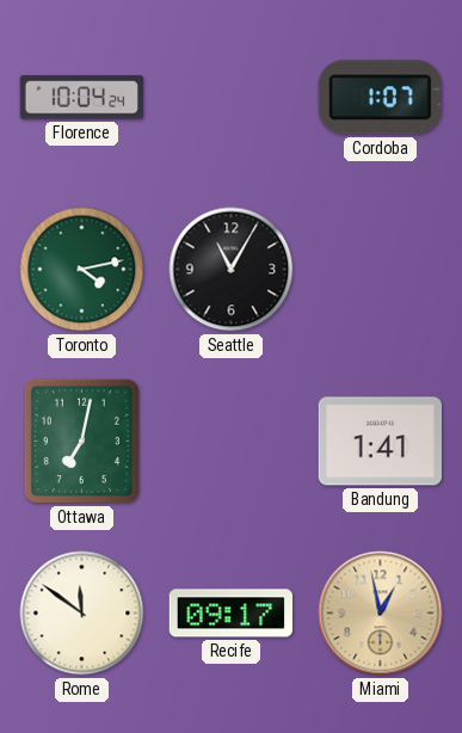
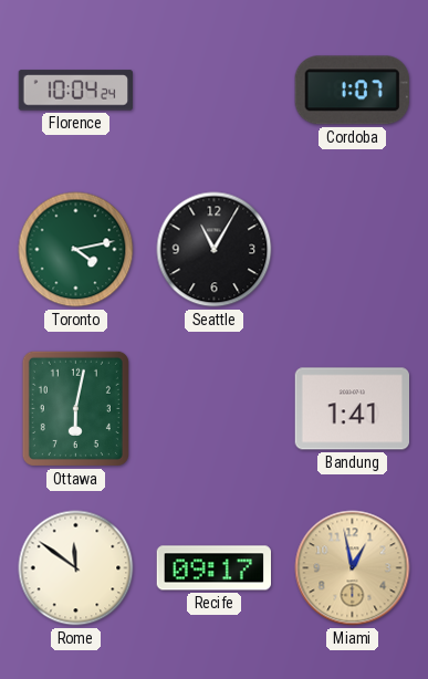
Ottawa: 7:02 -> 6:02
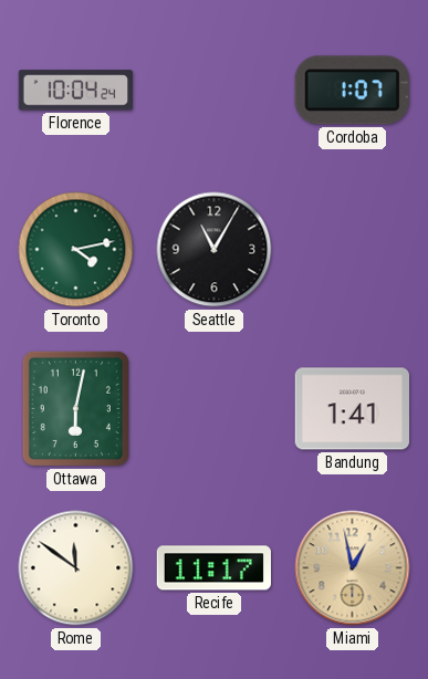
Recife: 09:17 -> 11:17
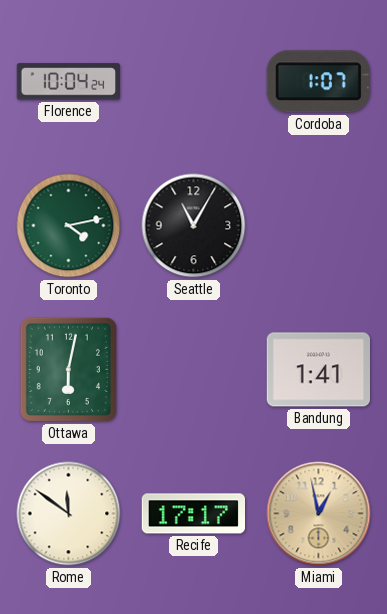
Recife: 11:17 -> 17:17
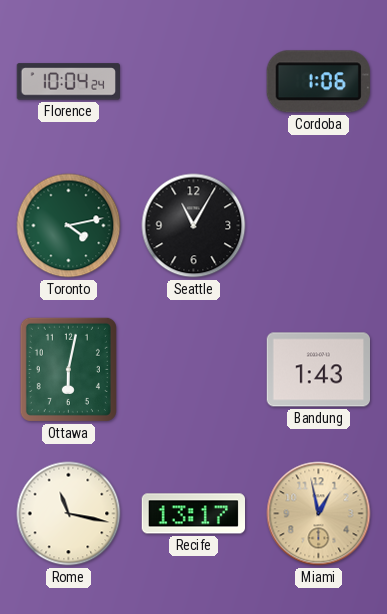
Cordoba: 1:07 -> 1:06
Bandung: 1:41 -> 1:43
Rome: 11:51 -> 11:17
Recife: 17:17 -> 13:17
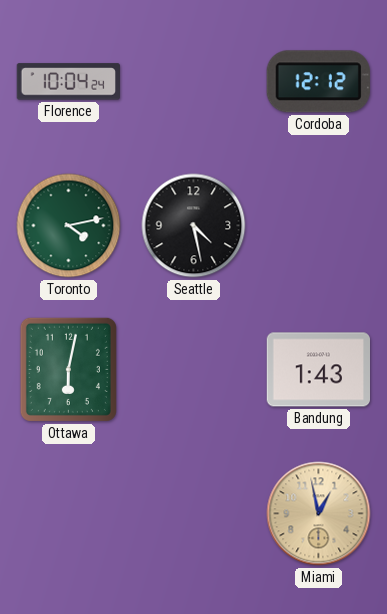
Cordoba: 1:06 -> 12:12
Seattle: 11:05 -> 4:28
Rome: 11:17 -> none
Recife: 13:17 -> none
